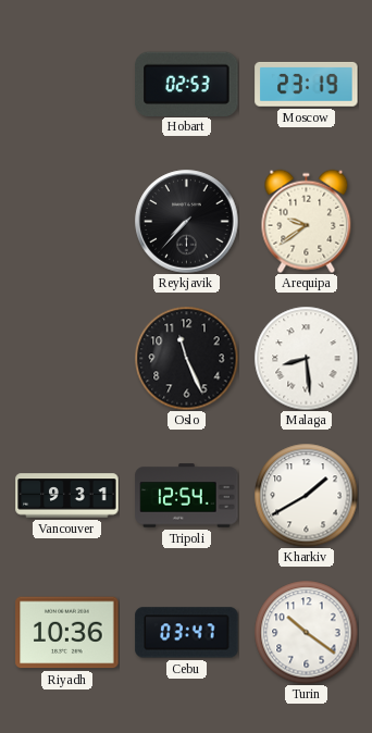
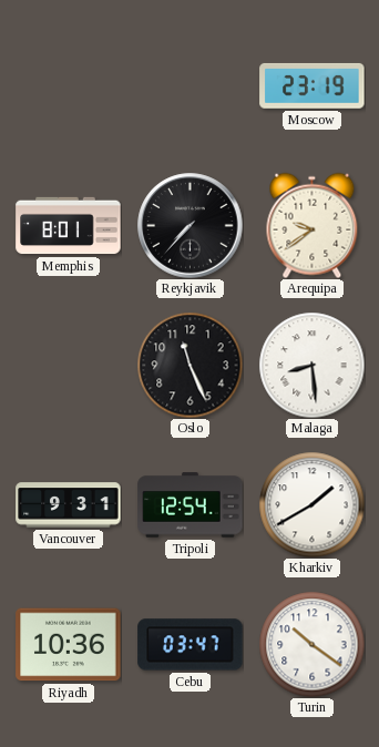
Hobart: 02:53 -> none
Memphis: none -> 8:01
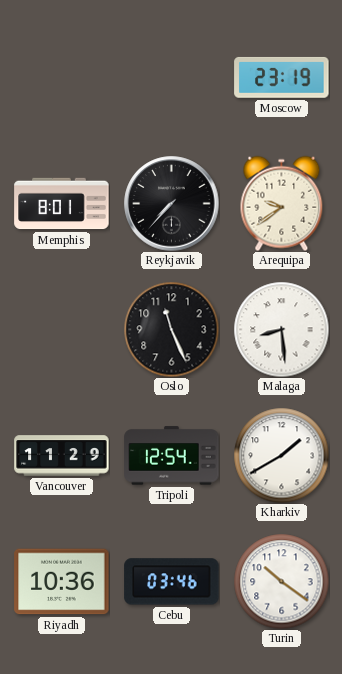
Vancouver: 9:31 -> 11:29
Cebu: 03:47 -> 03:46
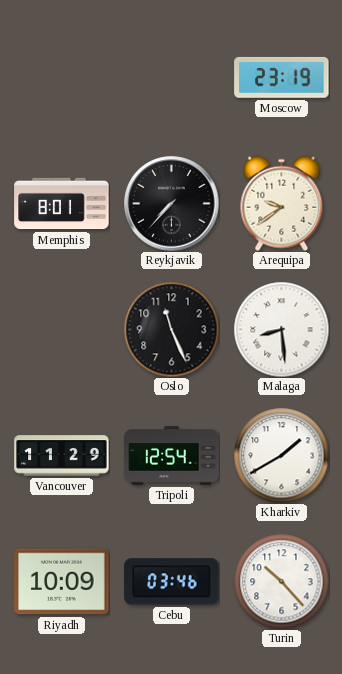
Riyadh: 10:36 -> 10:09
Turin: 10:21 -> 10:23
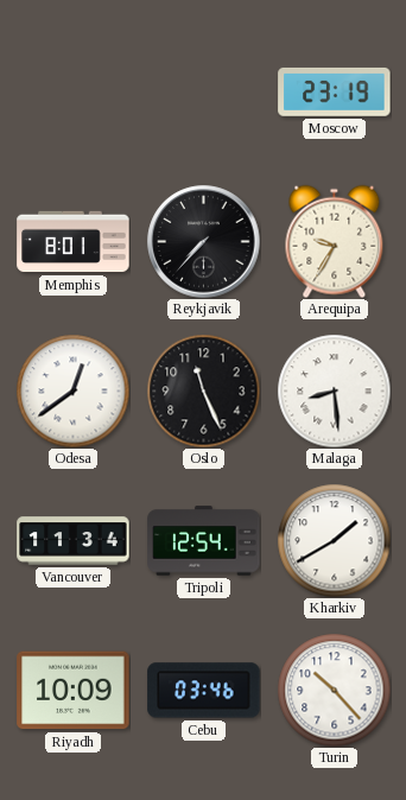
Arequipa: 9:39 -> 9:35
Odesa: none -> 12:39
Vancouver: 11:29 -> 11:34
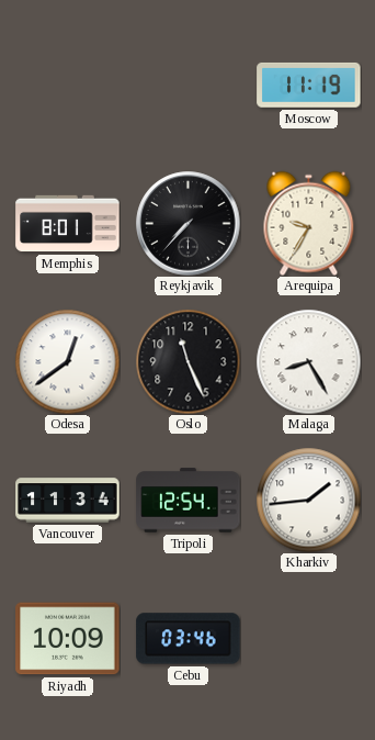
Moscow: 23:19 -> 11:19
Malaga: 8:29 -> 8:25
Kharkiv: 1:40 -> 1:44
Turin: 10:23 -> none
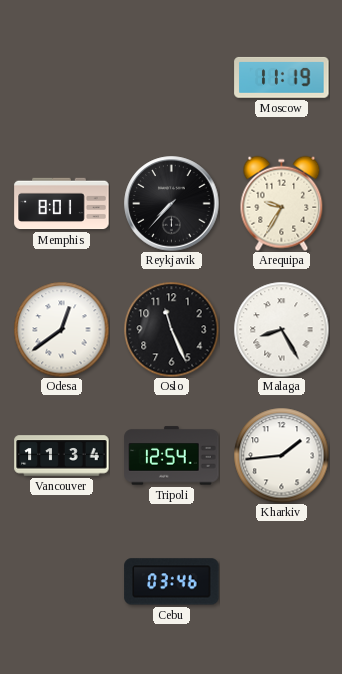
Riyadh: 10:09 -> none
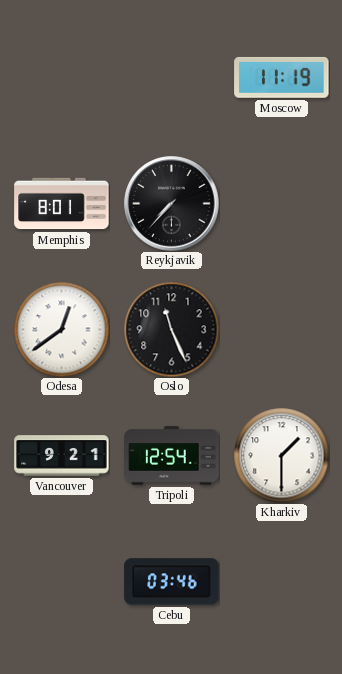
Arequipa: 9:35 -> none
Malaga: 8:25 -> none
Vancouver: 11:34 -> 9:21
Kharkiv: 1:44 -> 1:30
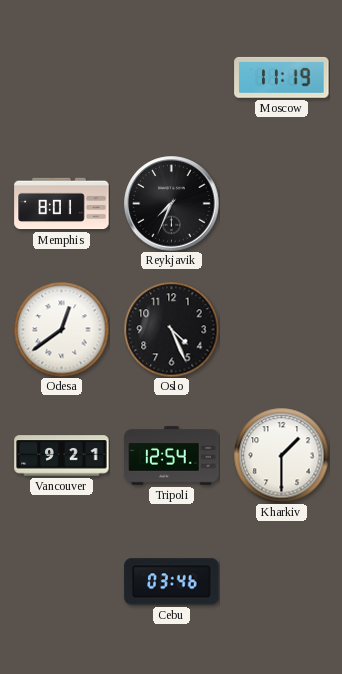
Reykjavik: 7:37 -> 7:34
Oslo: 11:26 -> 4:26
